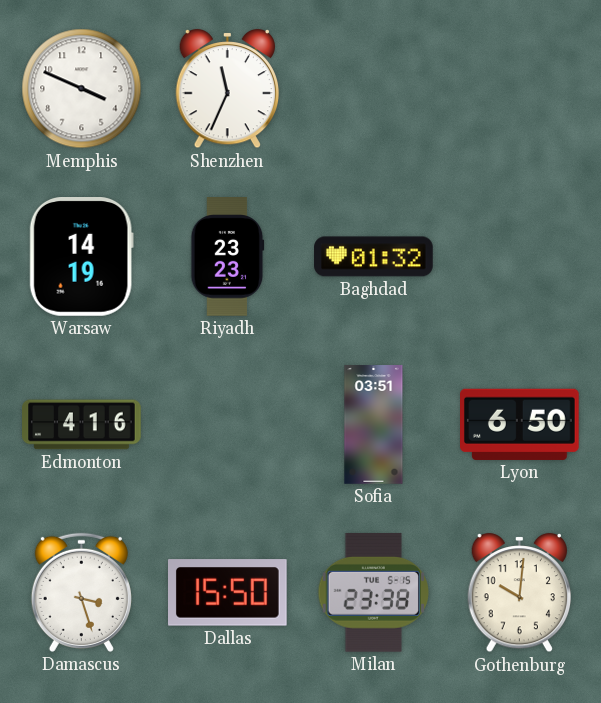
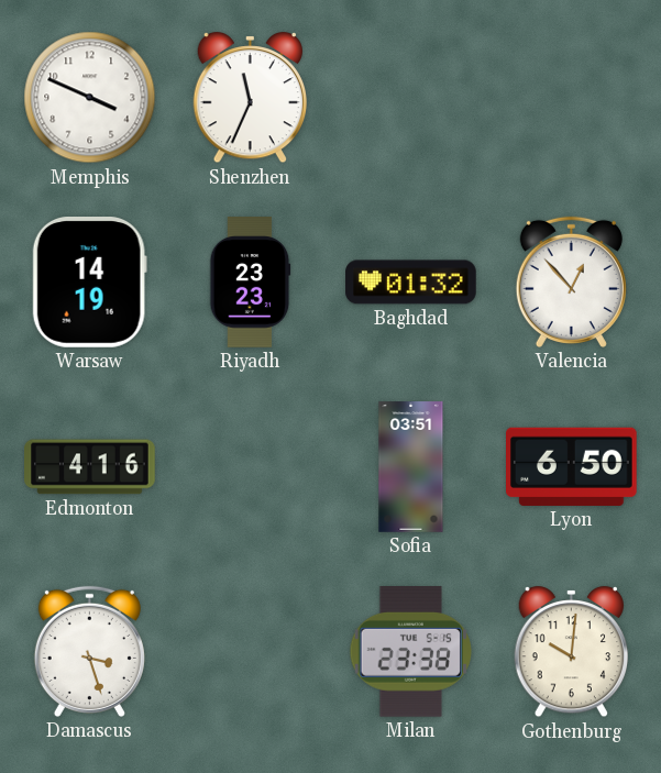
Valencia: none -> 12:53
Dallas: 15:50 -> none
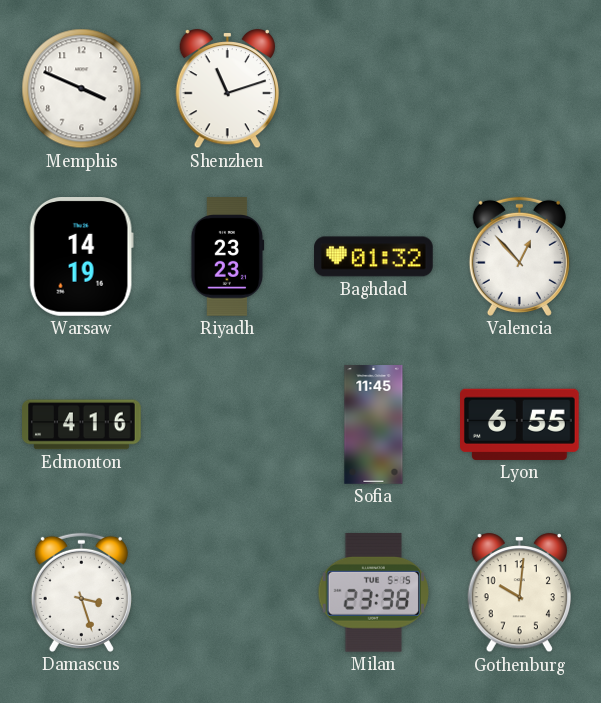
Shenzhen: 11:34 -> 11:12
Sofia: 03:51 -> 11:45
Lyon: 6:50 -> 6:55
